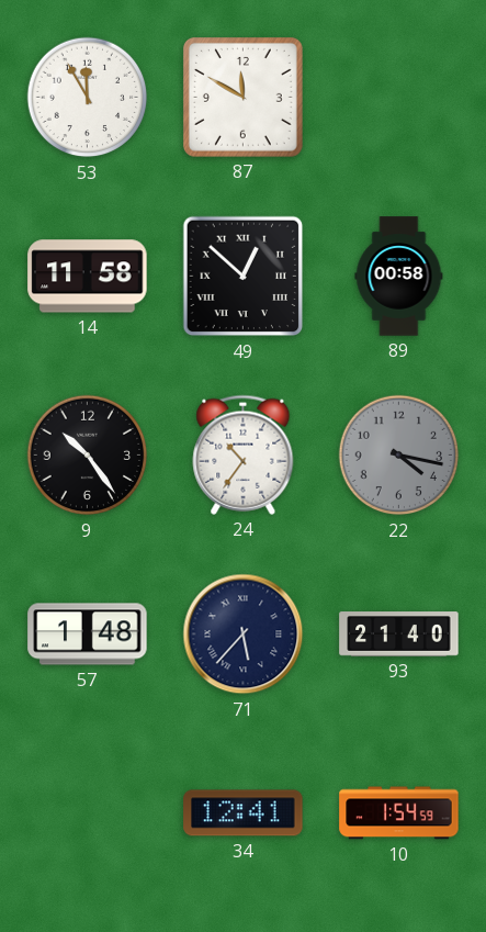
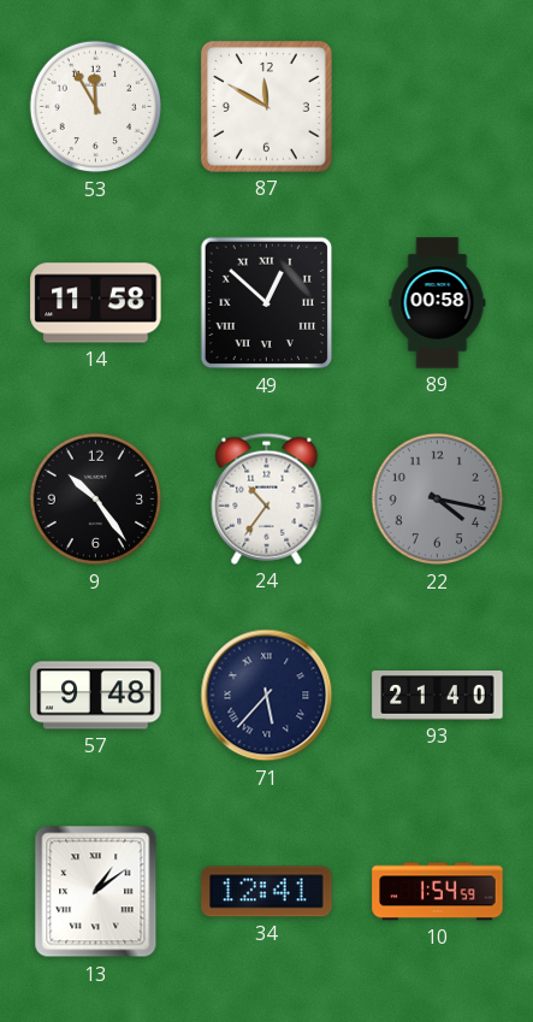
57: 1:48 -> 9:48
13: none -> 1:09
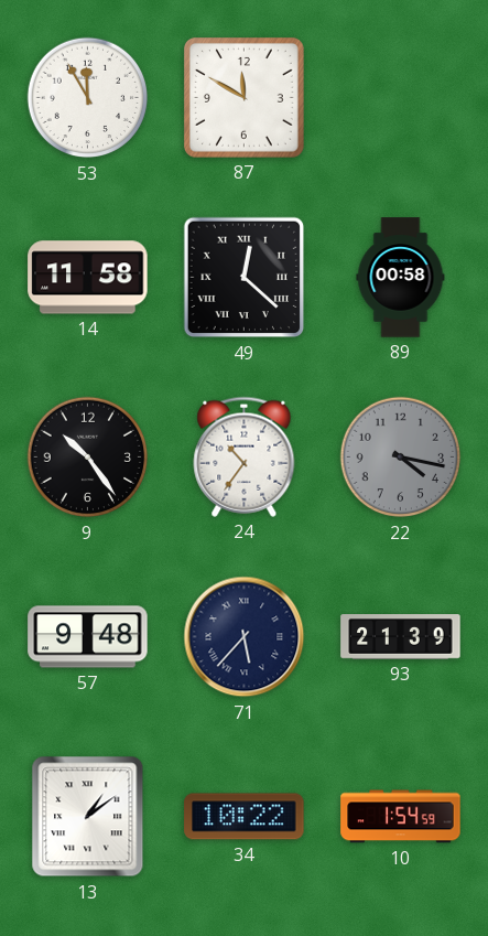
49: 12:52 -> 12:22
93: 21:40 -> 21:39
34: 12:41 -> 10:22
